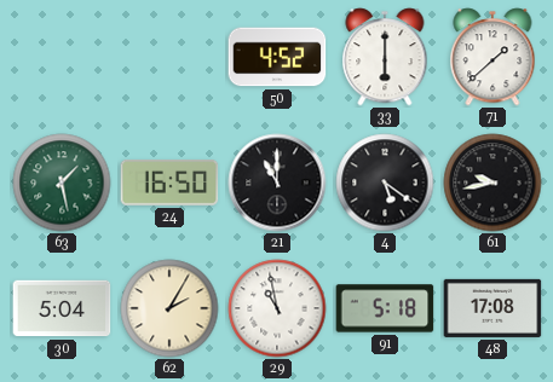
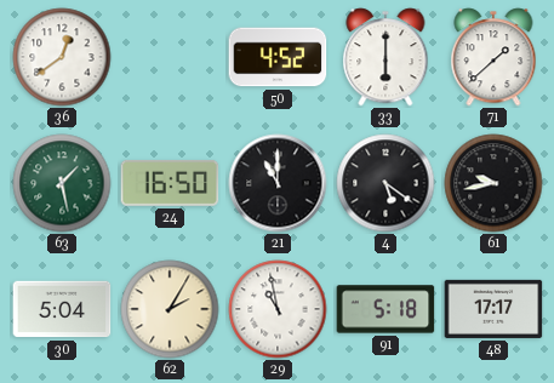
36: none -> 12:39
48: 17:08 -> 17:17
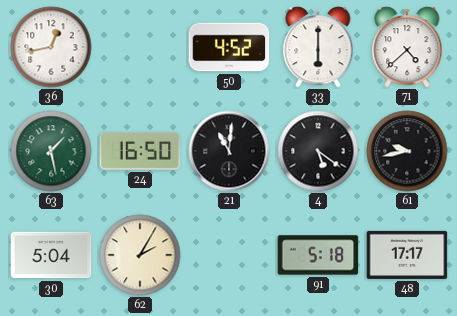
36: 12:39 -> 12:43
71: 1:38 -> 4:38
21: 11:00 -> 11:01
29: 10:58 -> none
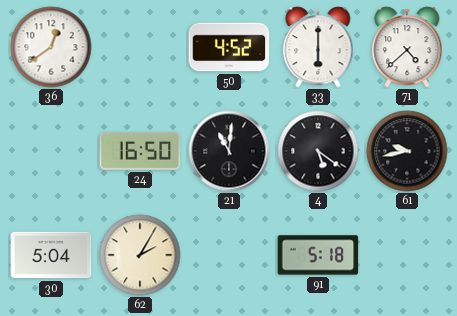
36: 12:43 -> 12:39
63: 1:28 -> none
48: 17:17 -> none
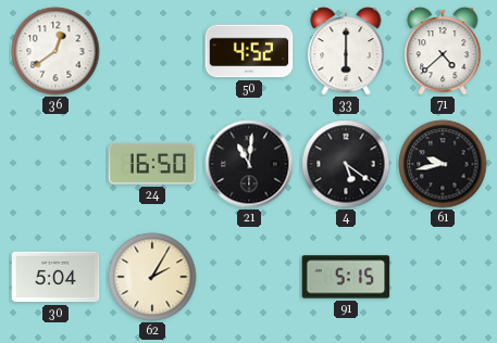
91: 5:18 -> 5:15
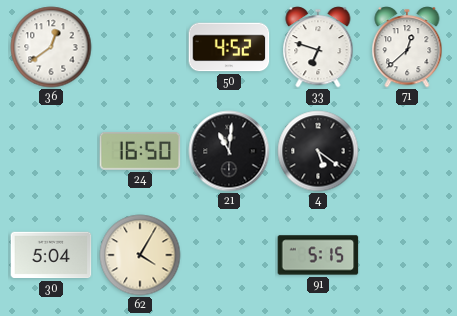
33: 6:00 -> 6:48
71: 4:38 -> 12:38
61: 9:43 -> none
62: 2:05 -> 4:05
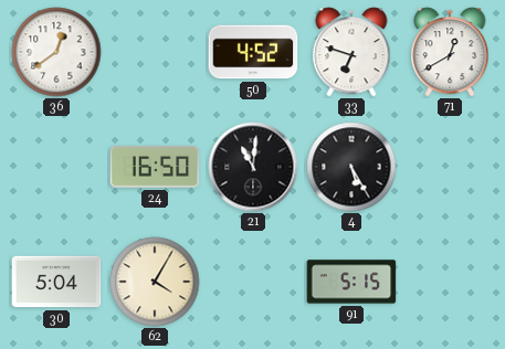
71: 12:38 -> 12:40
4: 5:21 -> 5:25
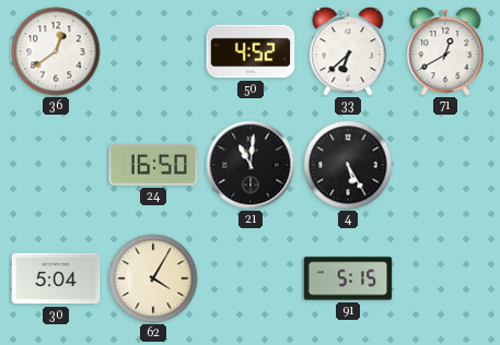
33: 6:48 -> 6:38
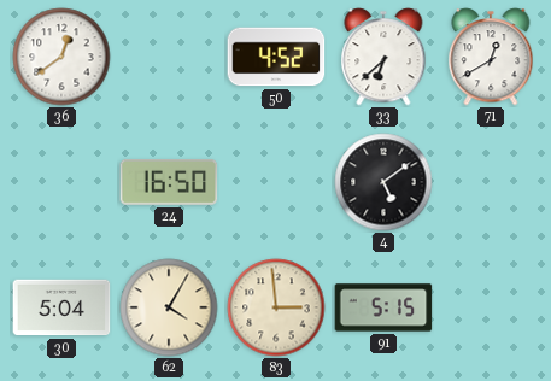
21: 11:01 -> none
4: 5:25 -> 5:09
83: none -> 2:59
